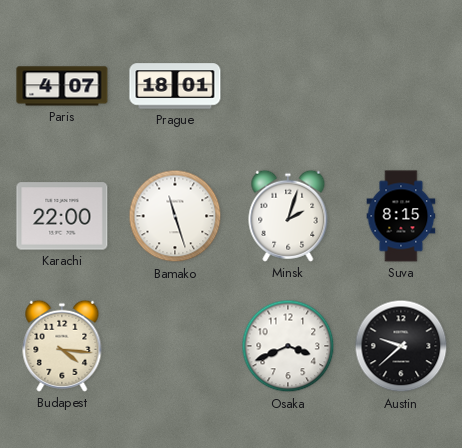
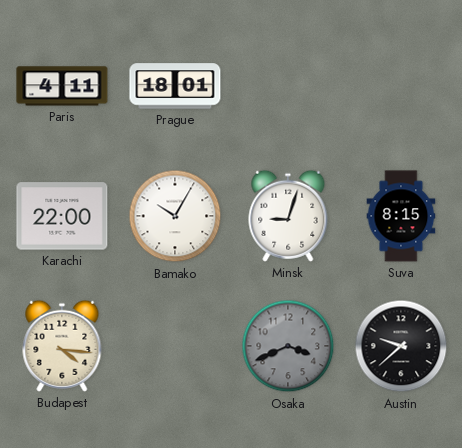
Paris: 4:07 -> 4:11
Bamako: 11:27 -> 10:05
Minsk: 2:03 -> 9:03
Osaka dial: white -> grey
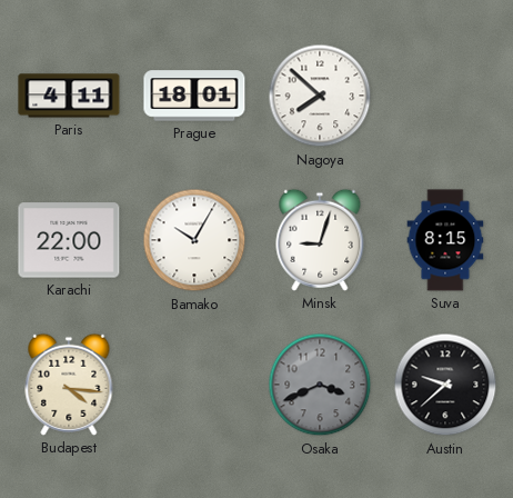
Nagoya: none -> 7:52
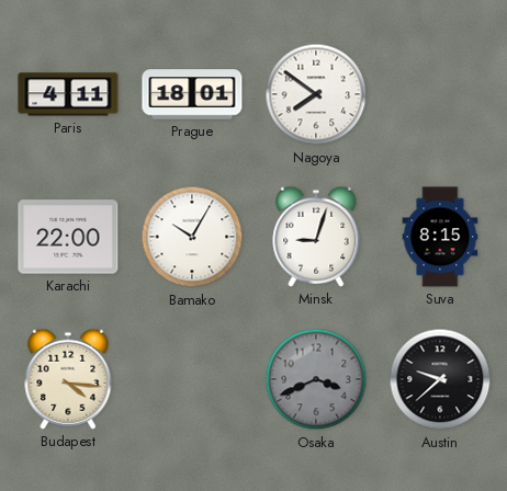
Nagoya: 7:52 -> 7:51
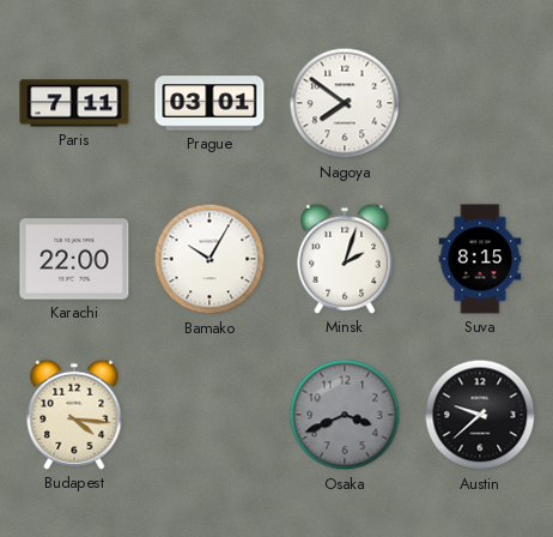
Paris: 4:11 -> 7:11
Prague: 18:01 -> 03:01
Minsk: 9:03 -> 2:03
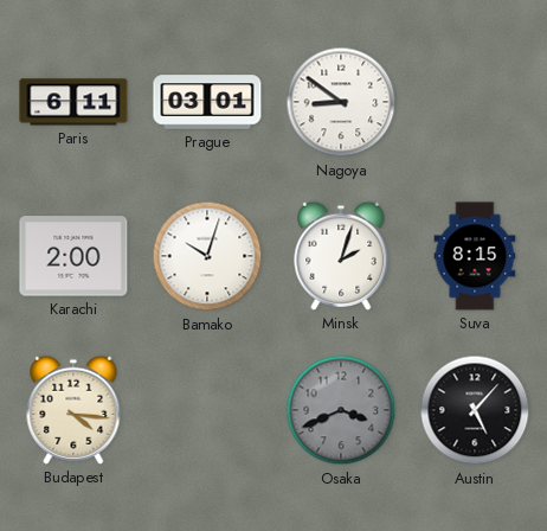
Paris: 7:11 -> 6:11
Nagoya: 7:51 -> 8:51
Karachi: 22:00 -> 2:00
Bamako: 10:05 -> 10:03
Austin: 9:38 -> 5:07
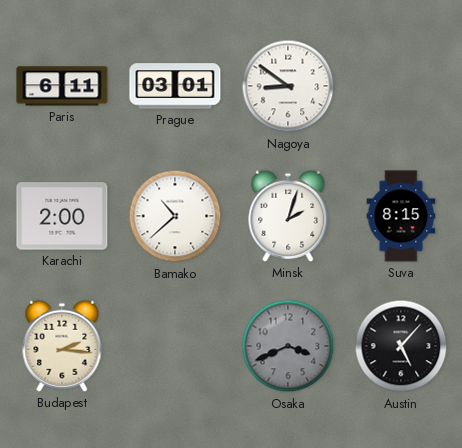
Bamako: 10:03 -> 10:38
Budapest: 4:16 -> 2:16
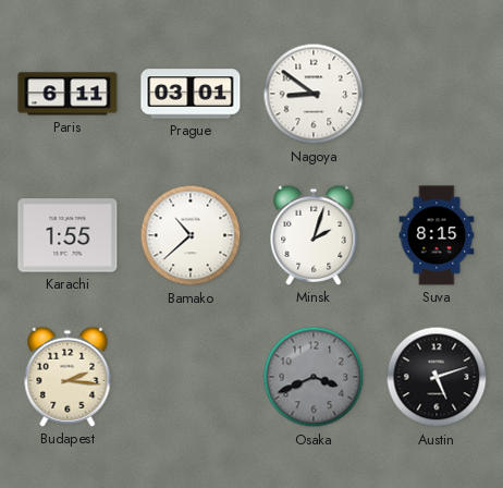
Karachi: 2:00 -> 1:55
Austin: 5:07 -> 5:12
